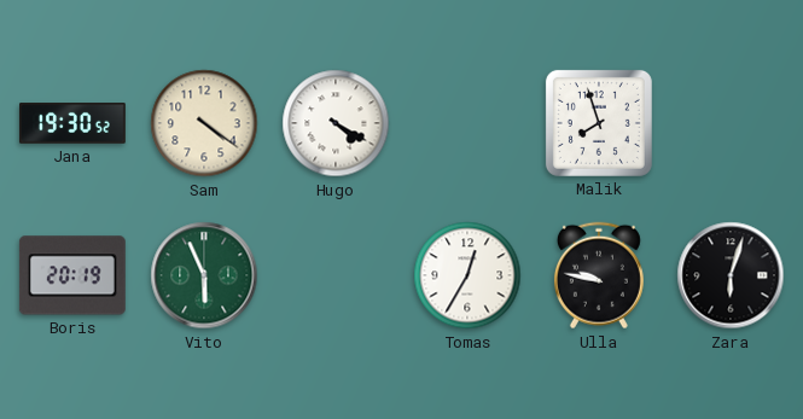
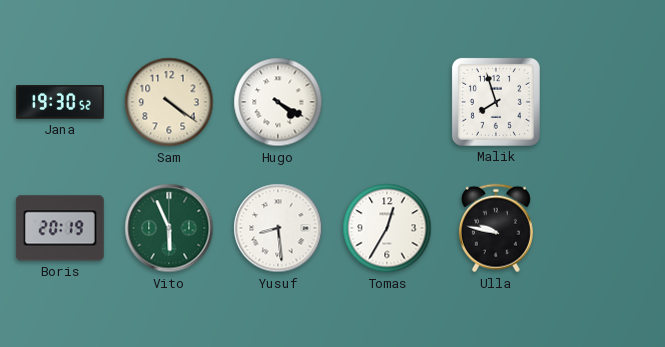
Yusuf: none -> 8:29
Zara: 6:03 -> none
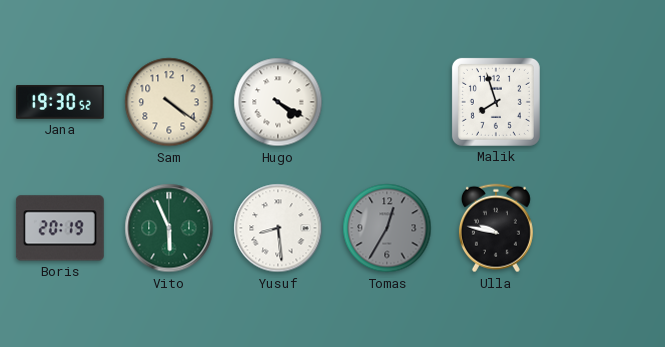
Tomas dial: white -> grey
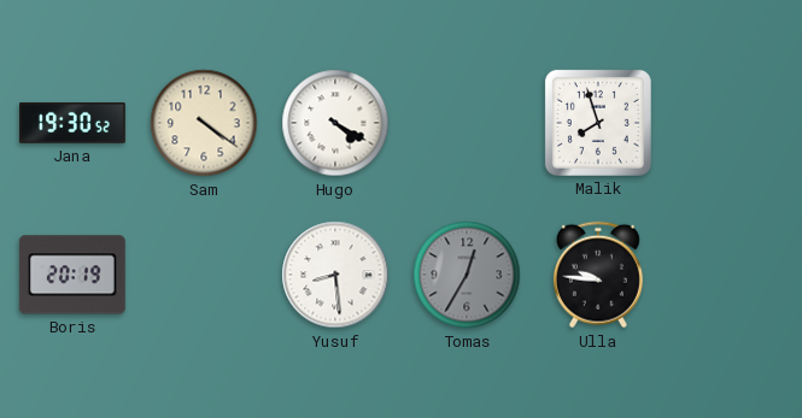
Vito: 5:56 -> none
Ulla: 9:47 -> 9:46
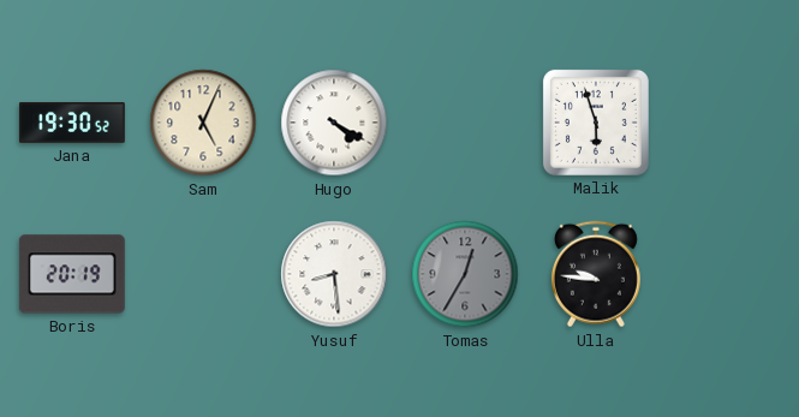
Sam: 4:21 -> 5:04
Malik: 7:57 -> 5:57
